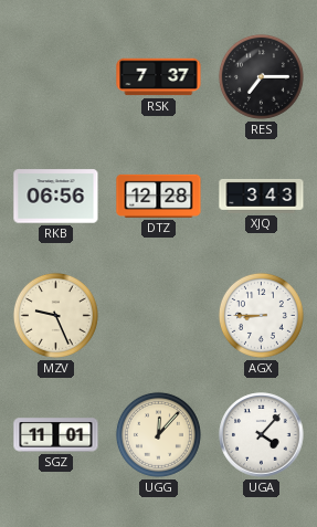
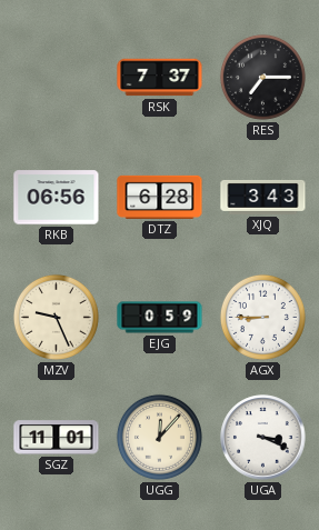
DTZ: 12:28 -> 6:28
EJG: none -> 0:59
UGA: 4:07 -> 3:19
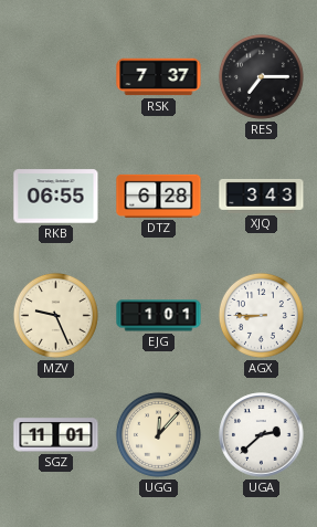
RKB: 06:56 -> 06:55
EJG: 0:59 -> 1:01
UGA: 3:19 -> 2:38
